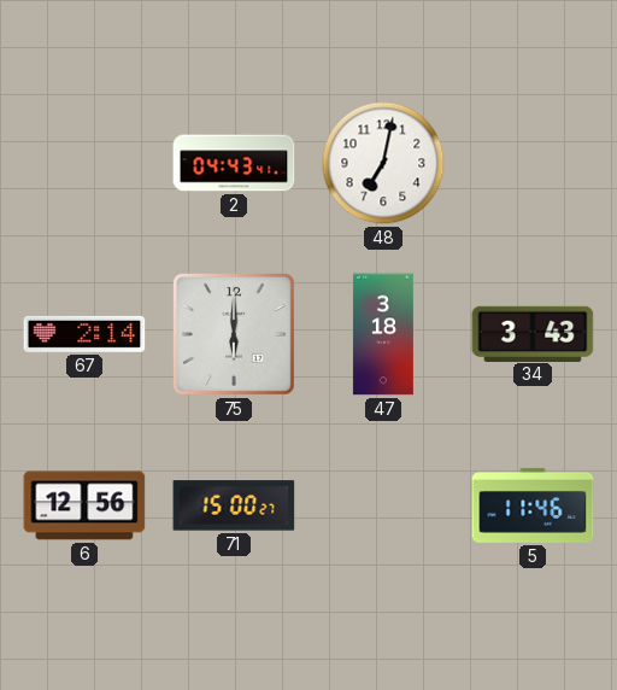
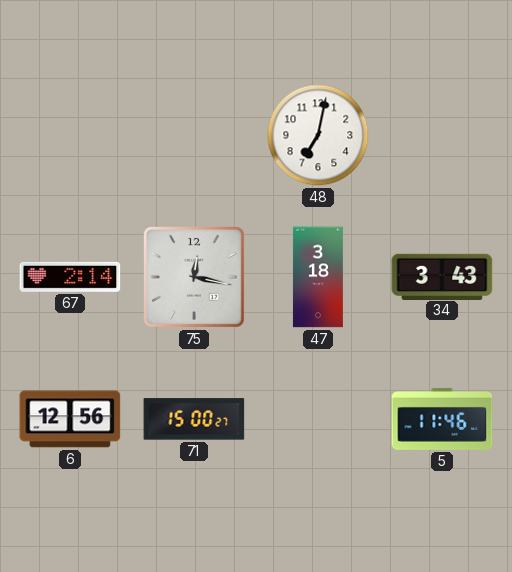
2: 04:43 -> none
75: 6:00 -> 12:17
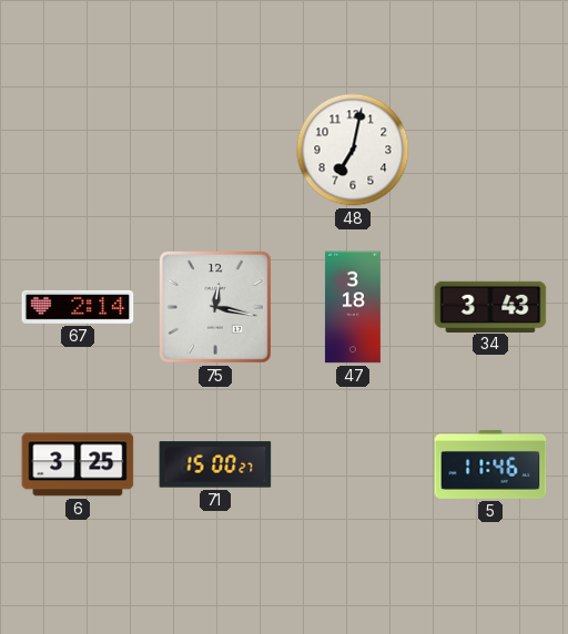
6: 12:56 -> 3:25
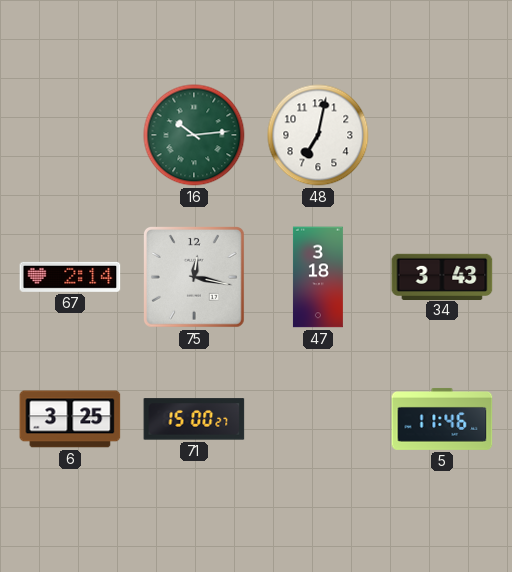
16: none -> 10:14
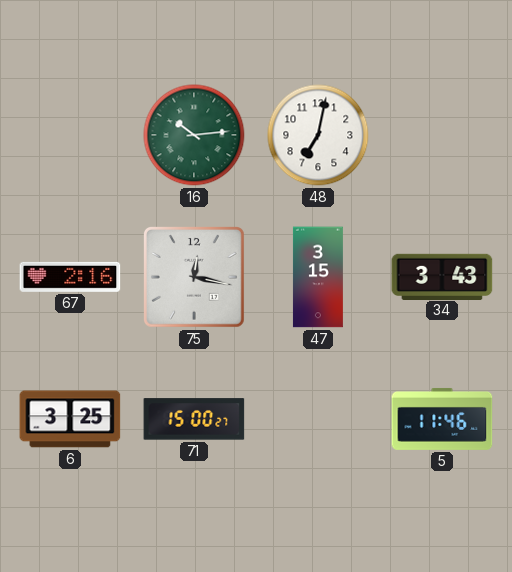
67: 2:14 -> 2:16
47: 3:18 -> 3:15
